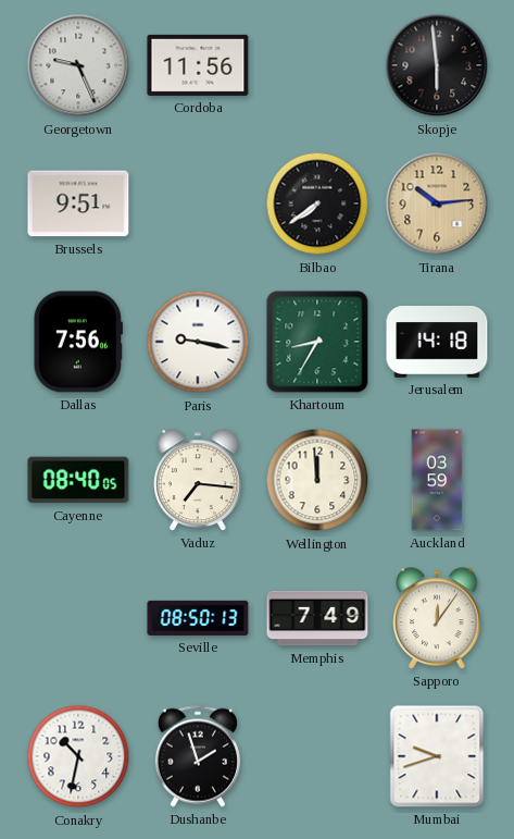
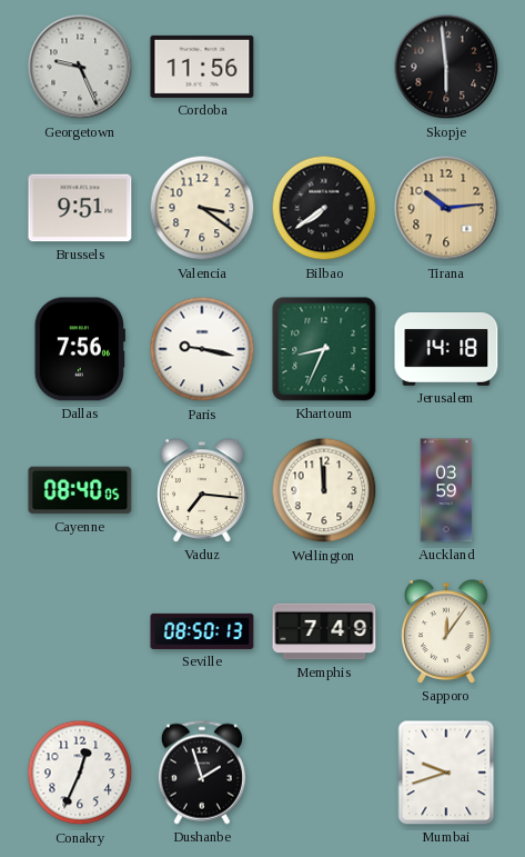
Valencia: none -> 3:21
Khartoum: 8:35 -> 8:34
Conakry: 10:32 -> 12:34
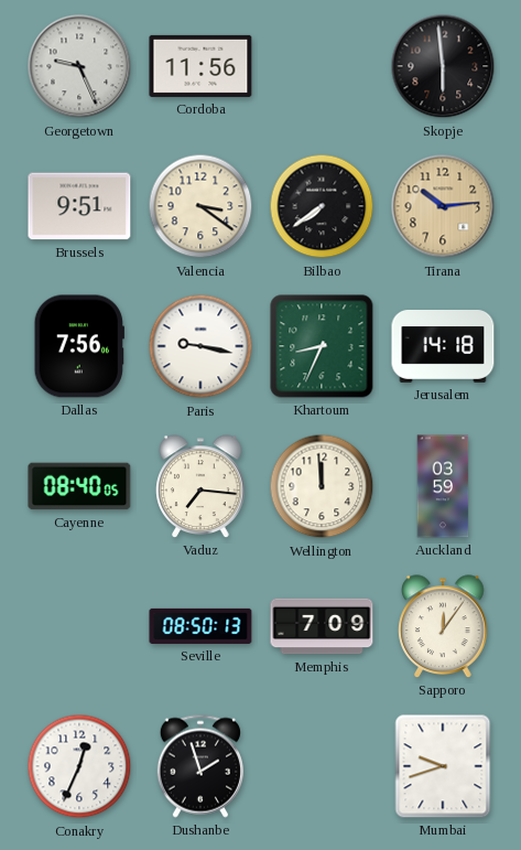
Memphis: 7:49 -> 7:09
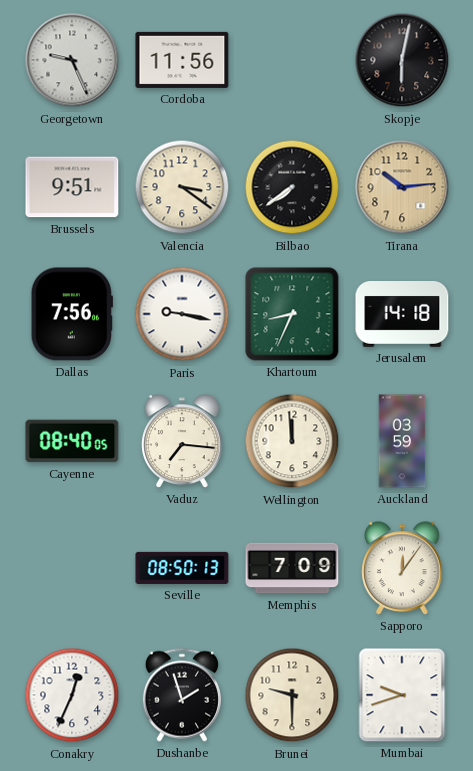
Skopje: 5:59 -> 6:02
Brunei: none -> 9:30
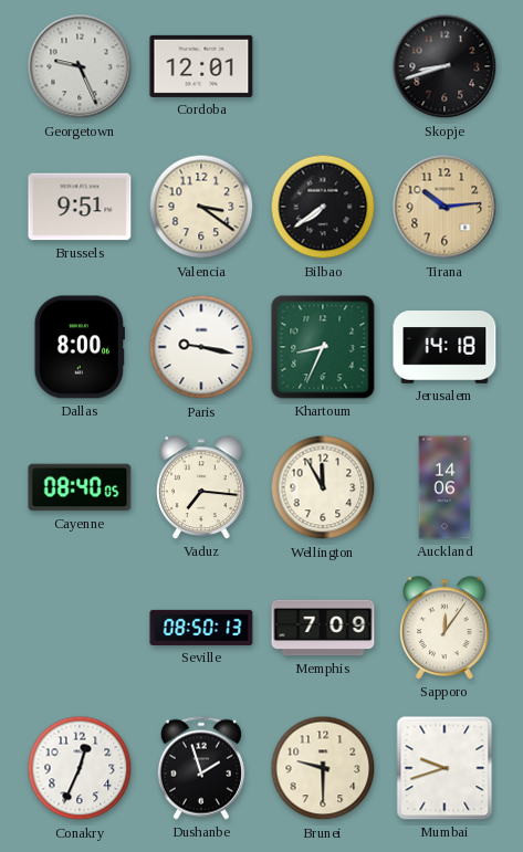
Cordoba: 11:56 -> 12:01
Skopje: 6:02 -> 8:42
Dallas: 7:56 -> 8:00
Wellington: 11:59 -> 11:55
Auckland: 03:59 -> 14:06
